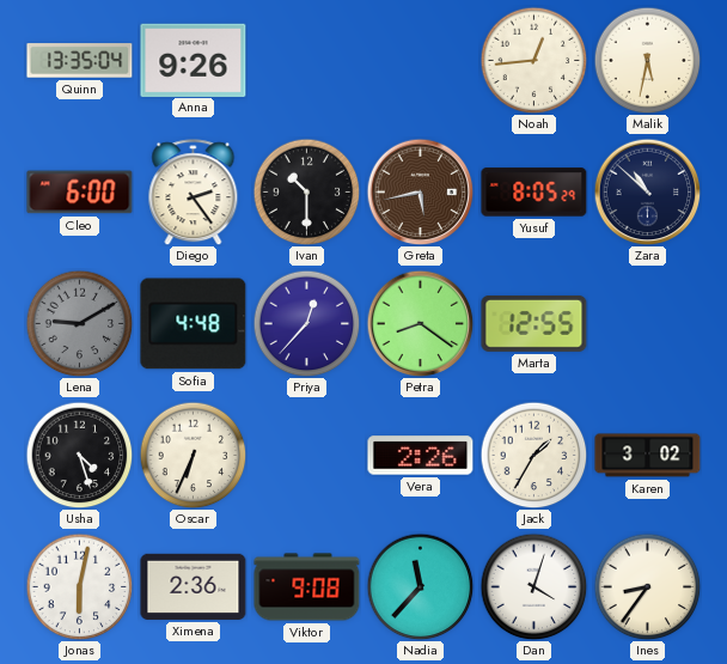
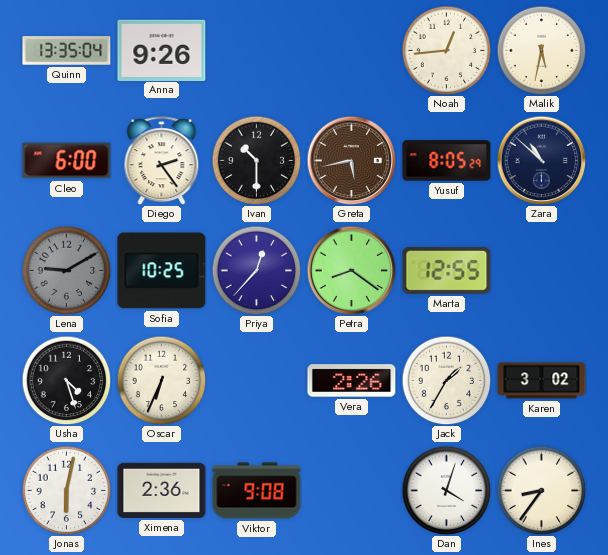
Sofia: 4:48 -> 10:25
Nadia: 11:37 -> none
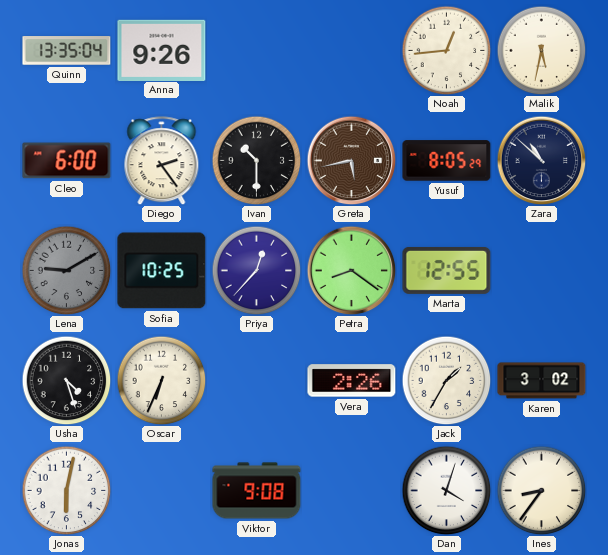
Ximena: 2:36 -> none
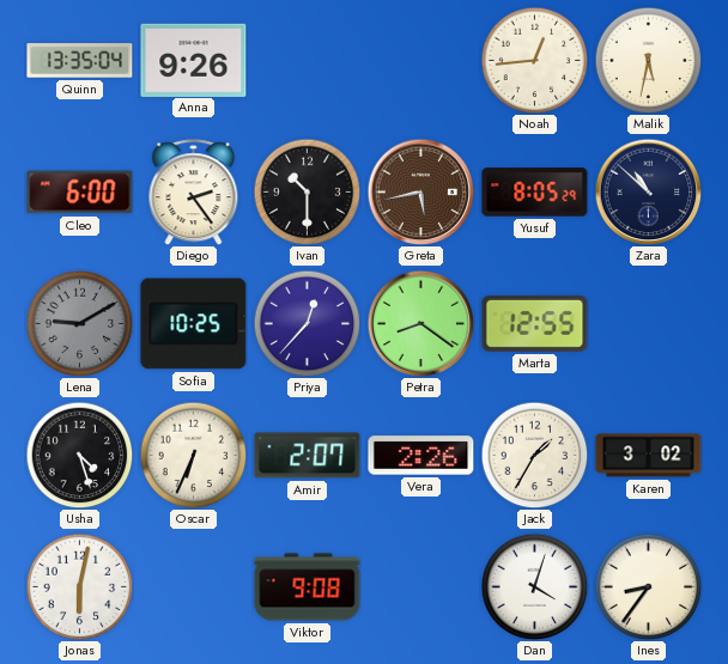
Amir: none -> 2:07
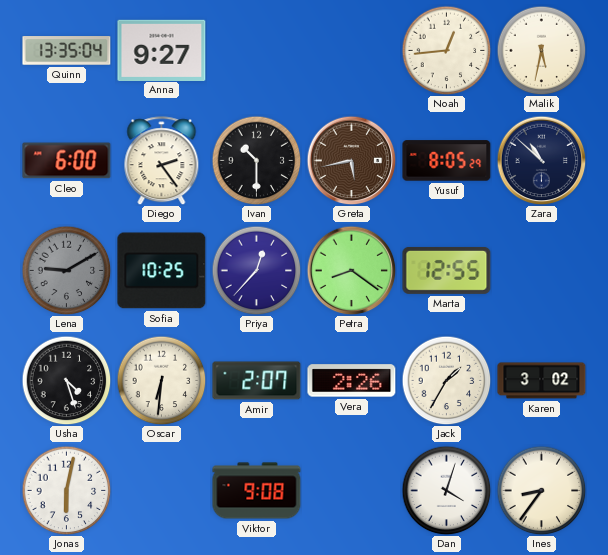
Anna: 9:26 -> 9:27
Oscar: 6:34 -> 6:31
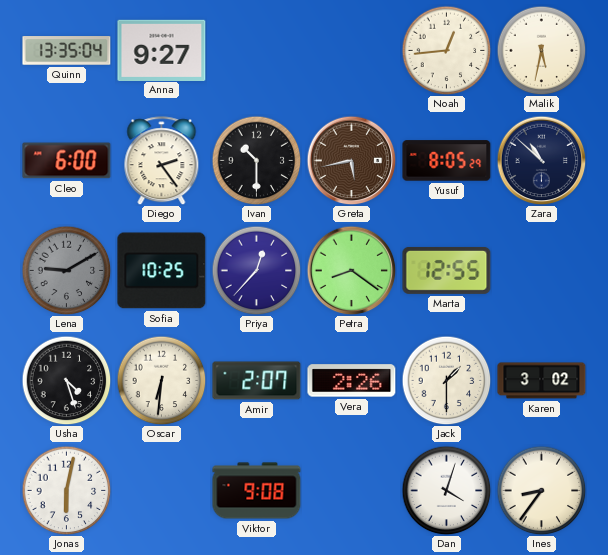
Jack: 1:35 -> 1:30
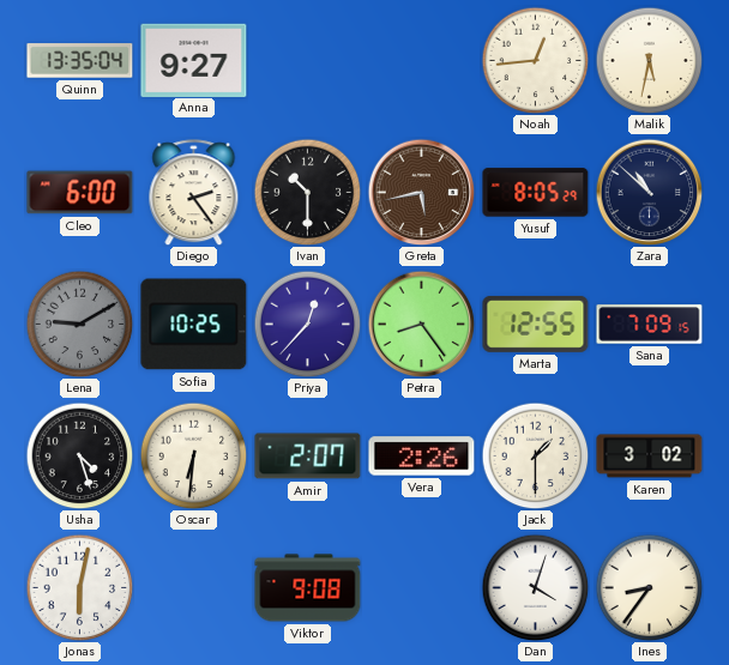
Petra: 8:21 -> 8:24
Sana: none -> 7:09
